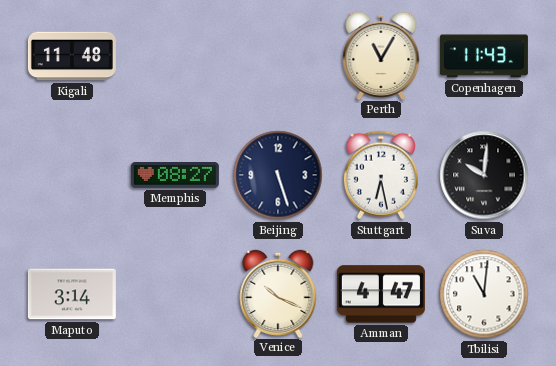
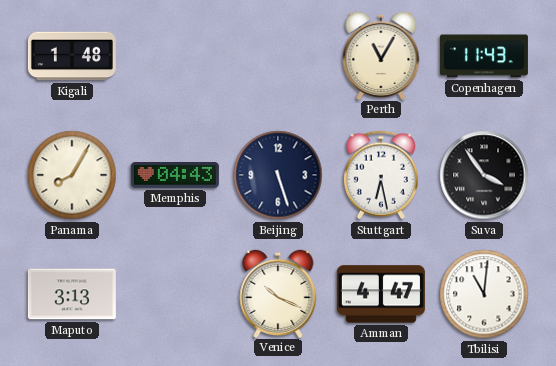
Kigali: 11:48 -> 1:48
Panama: none -> 8:05
Memphis: 08:27 -> 04:43
Suva: 10:01 -> 3:54
Maputo: 3:14 -> 3:13
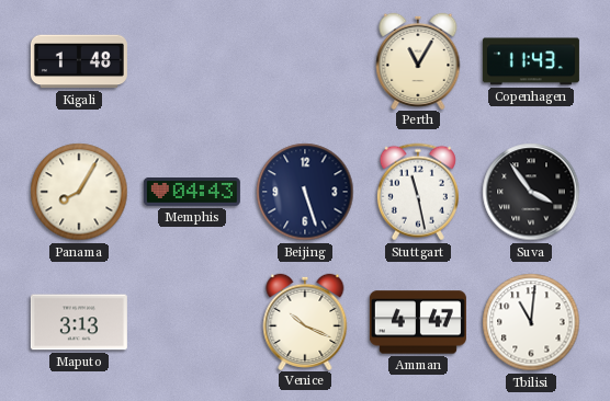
Stuttgart: 6:28 -> 11:28
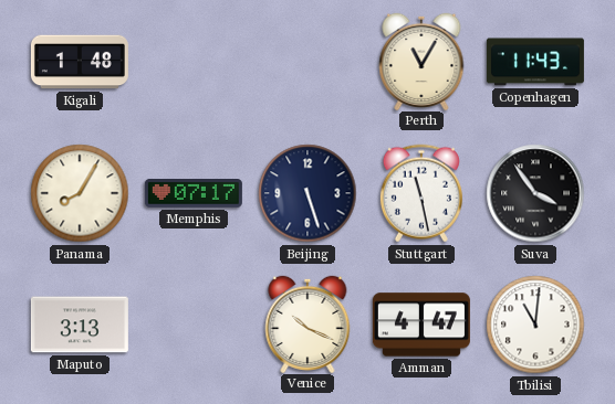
Memphis: 04:43 -> 07:17
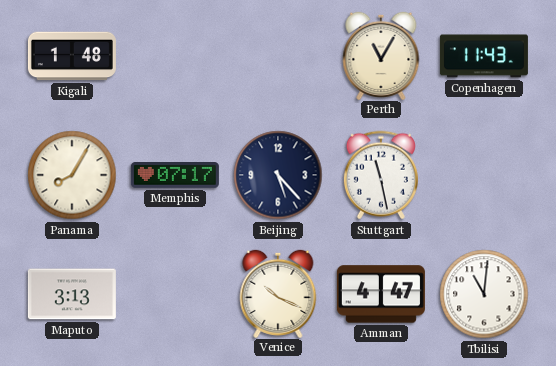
Beijing: 5:27 -> 5:23
Suva: 3:54 -> none
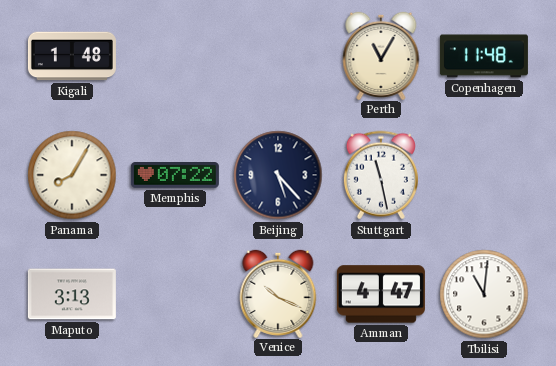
Copenhagen: 11:43 -> 11:48
Memphis: 07:17 -> 07:22
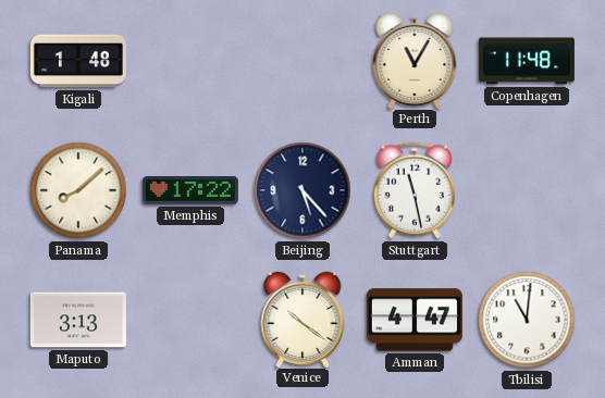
Panama: 8:05 -> 8:08
Memphis: 07:22 -> 17:22
Venice: 10:19 -> 10:21
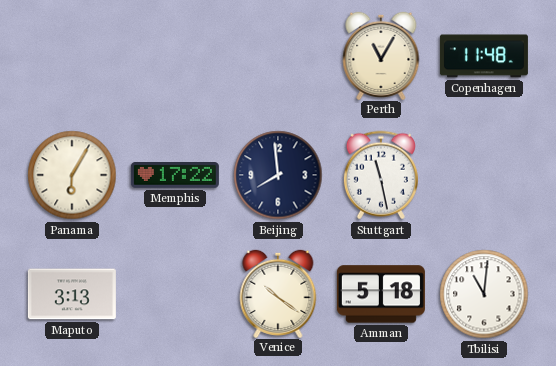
Kigali: 1:48 -> none
Panama: 8:08 -> 6:05
Beijing: 5:23 -> 7:59
Amman: 4:47 -> 5:18
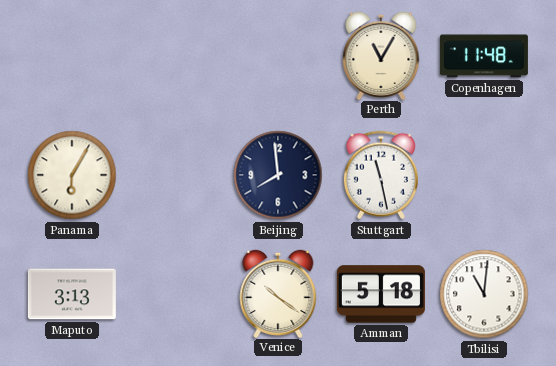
Memphis: 17:22 -> none
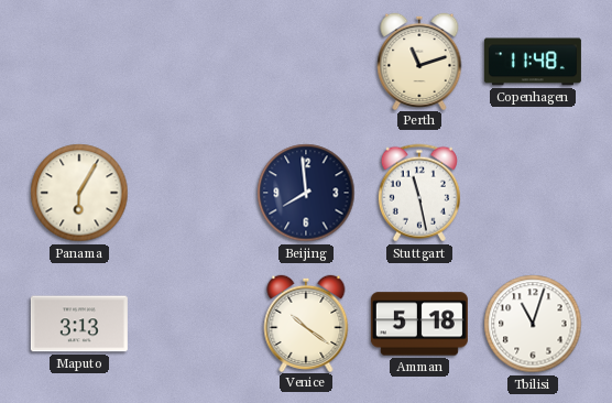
Perth: 11:05 -> 11:12
Tbilisi: 11:01 -> 11:03
